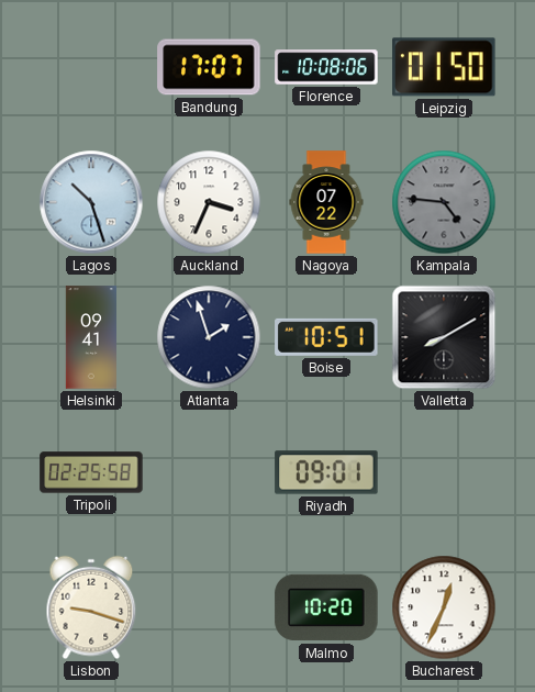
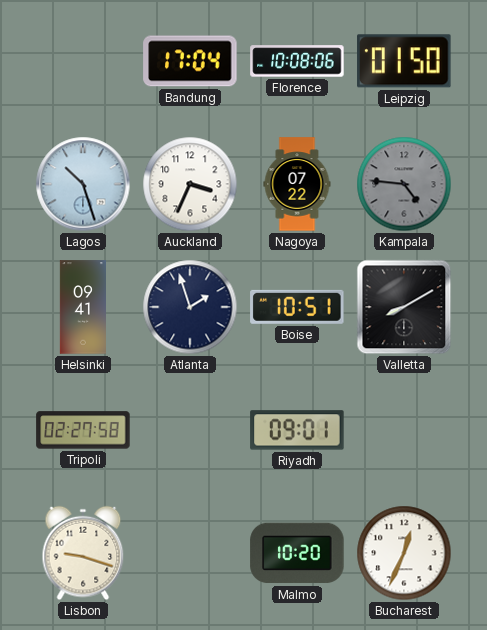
Bandung: 17:07 -> 17:04
Tripoli: 02:25 -> 02:27
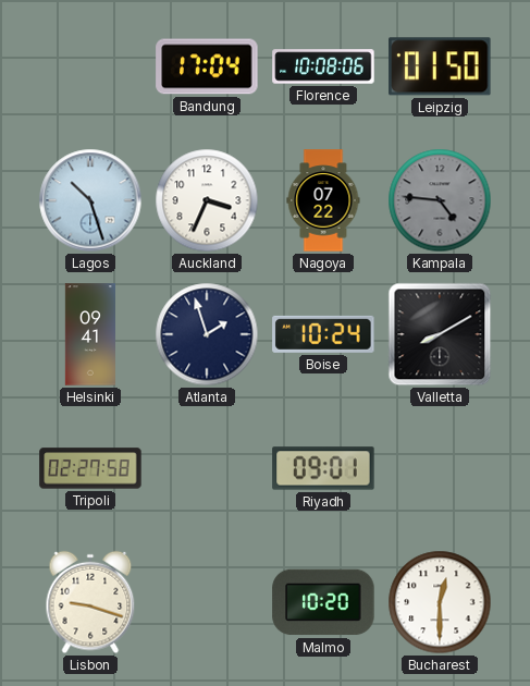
Boise: 10:51 -> 10:24
Bucharest: 12:34 -> 12:30
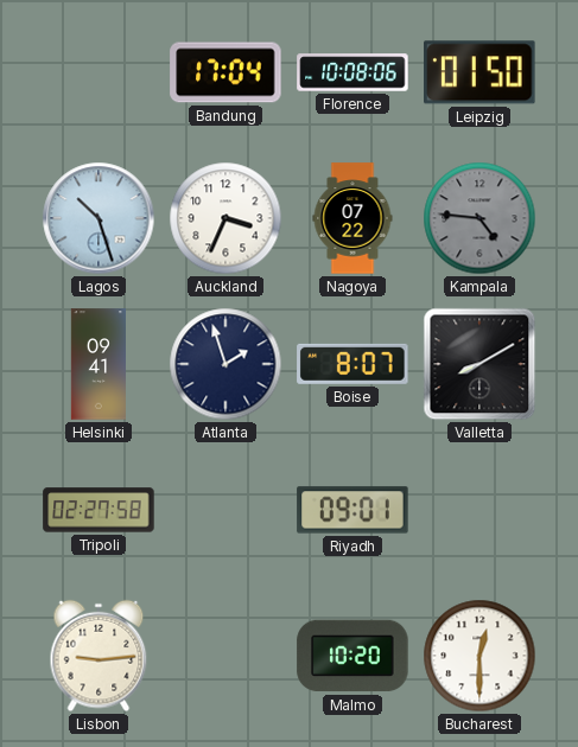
Boise: 10:24 -> 8:07
Lisbon: 9:18 -> 9:14
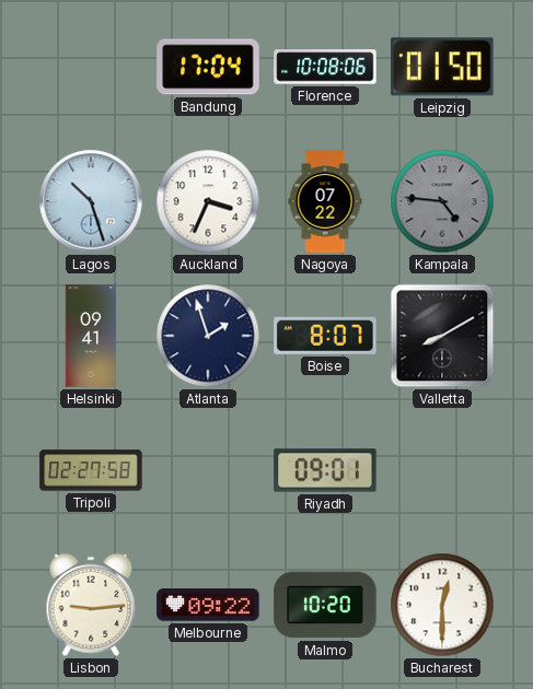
Melbourne: none -> 09:22
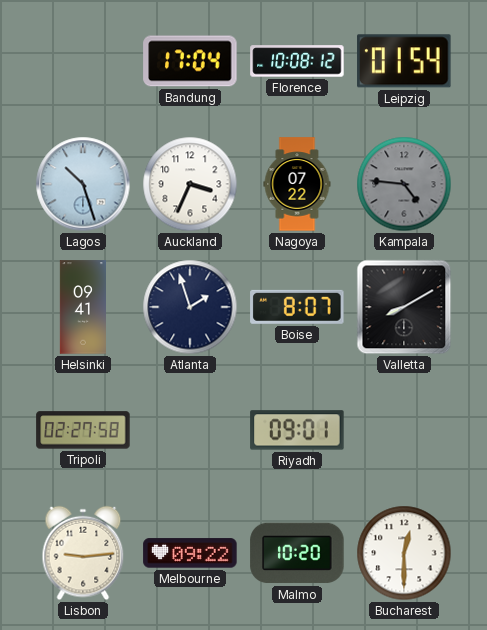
Florence: 10:08:06 -> 10:08:12
Leipzig: 01:50 -> 01:54
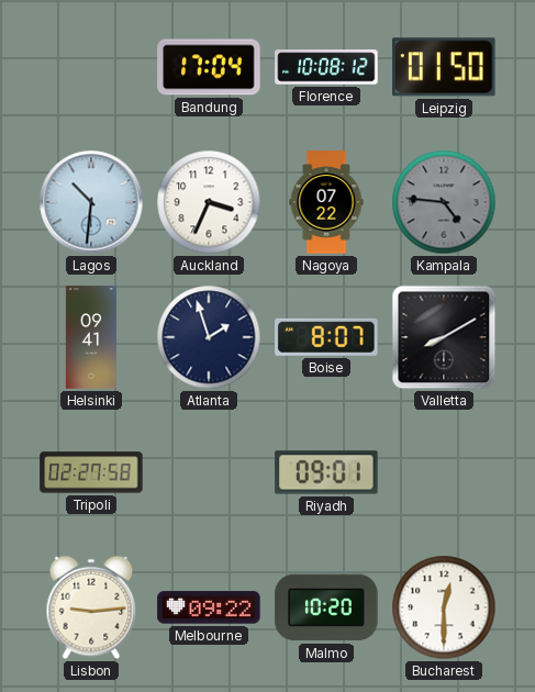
Leipzig: 01:54 -> 01:50
Lagos: 10:27 -> 10:31
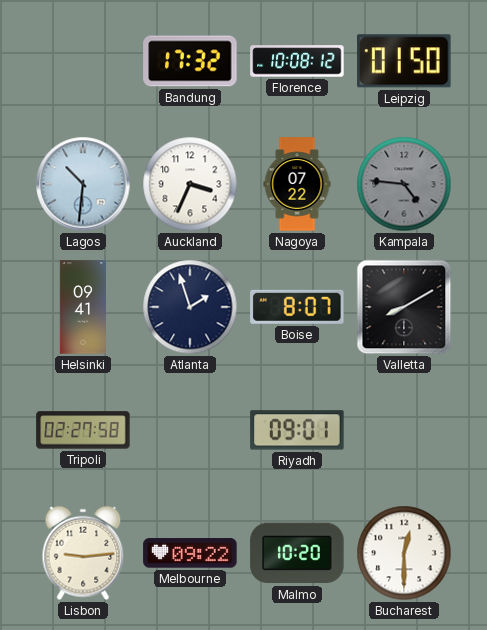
Bandung: 17:04 -> 17:32
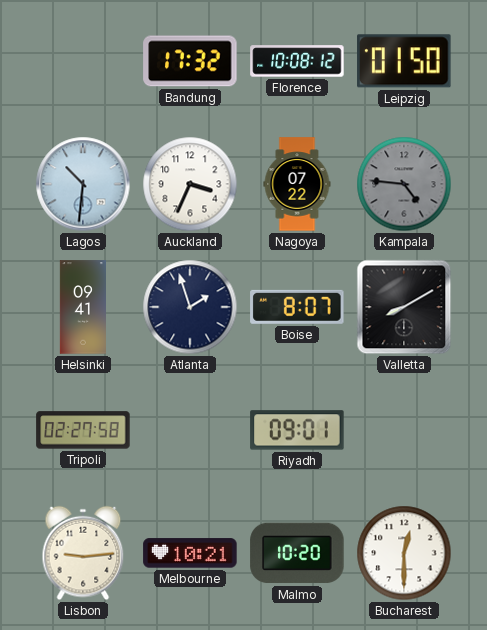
Melbourne: 09:22 -> 10:21
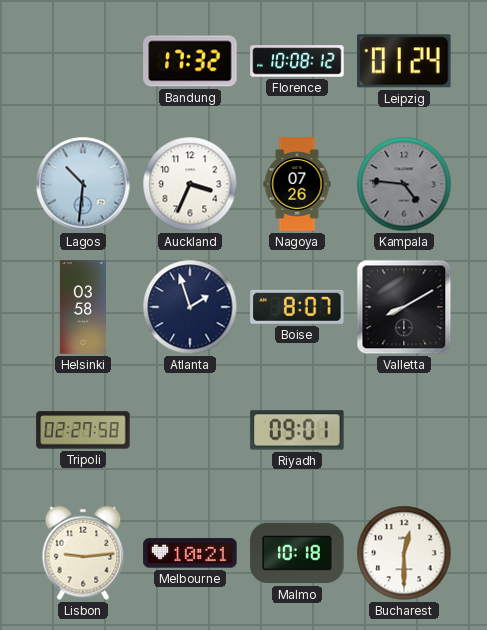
Leipzig: 01:50 -> 01:24
Nagoya: 07:22 -> 07:26
Helsinki: 09:41 -> 03:58
Malmo: 10:20 -> 10:18
